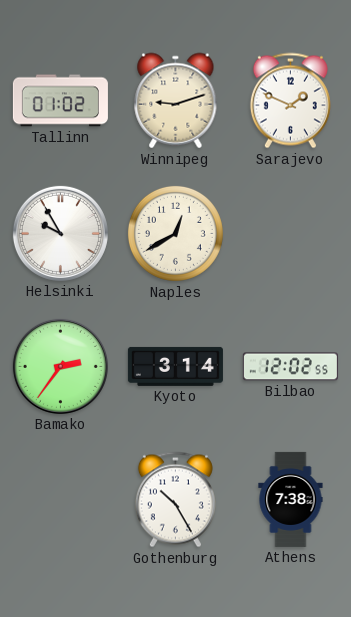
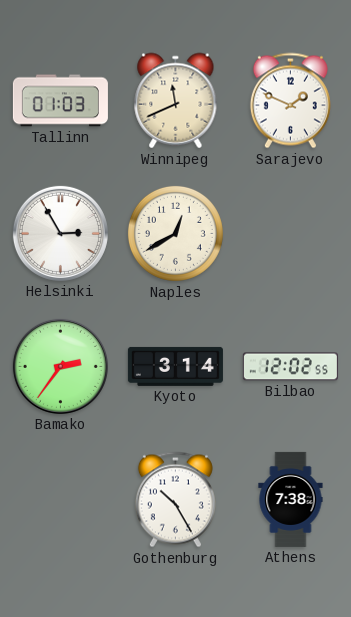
Tallinn: 01:02 -> 01:03
Winnipeg: 9:12 -> 11:41
Helsinki: 9:55 -> 2:55
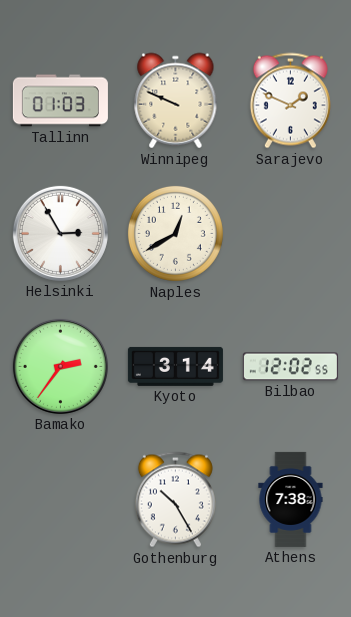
Winnipeg: 11:41 -> 9:49
